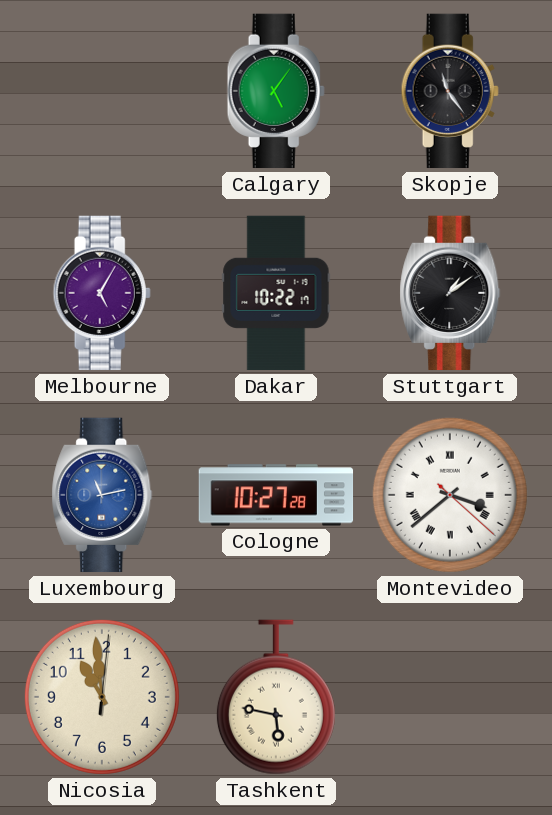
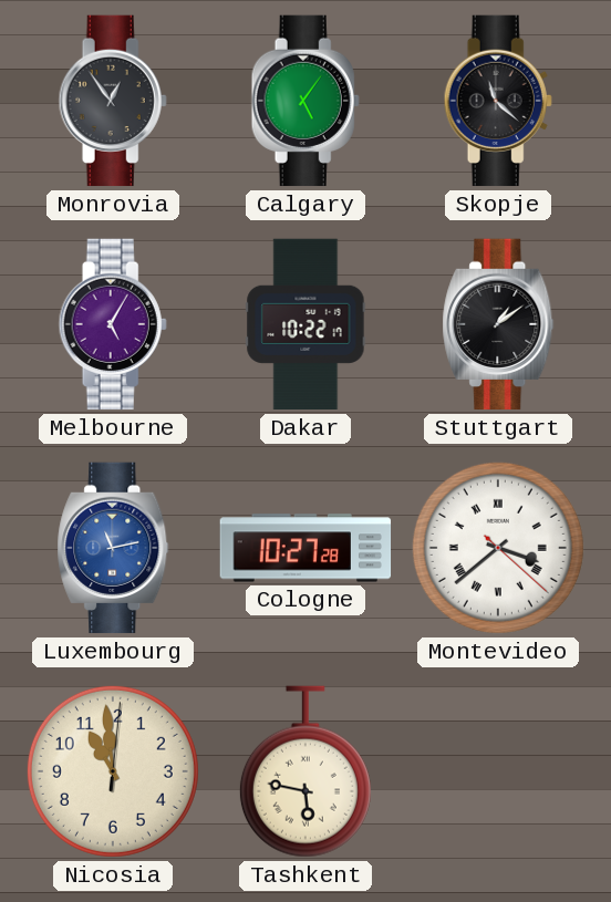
Monrovia: none -> 12:54
Skopje: 11:24 -> 11:22
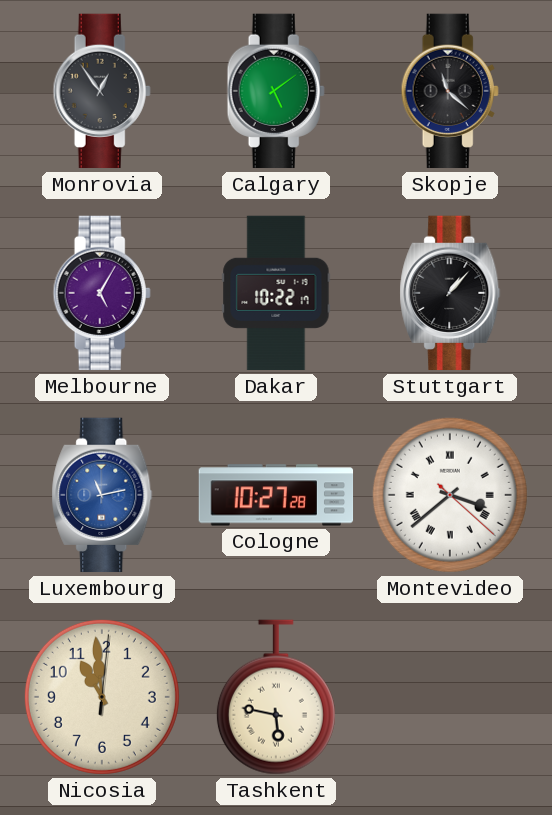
Calgary: 5:06 -> 5:09
Stuttgart: 1:09 -> 1:07
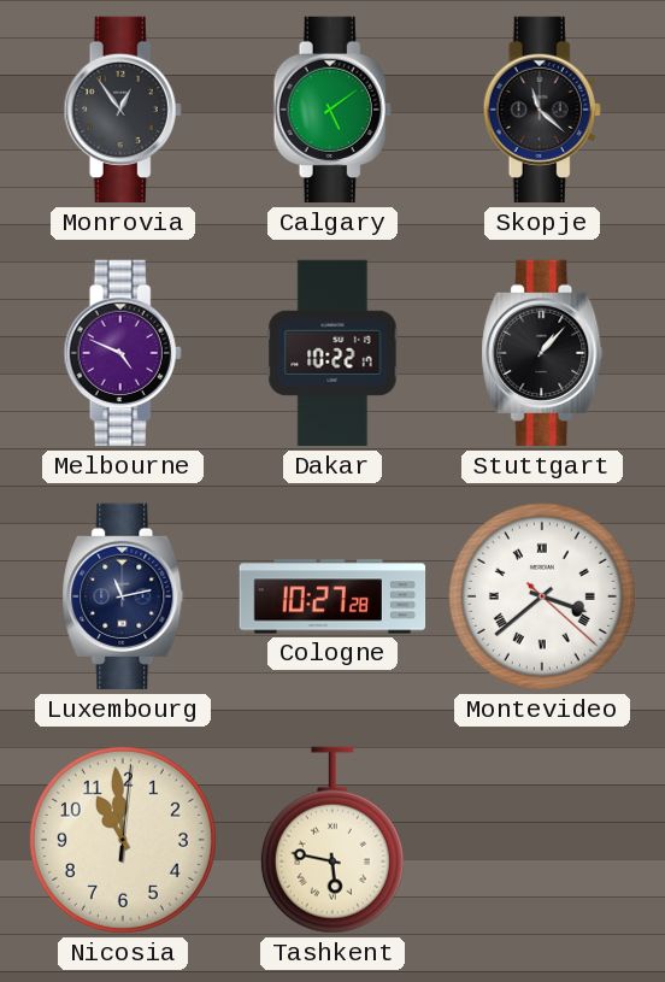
Melbourne: 5:05 -> 4:49
Luxembourg dial: blue -> navy
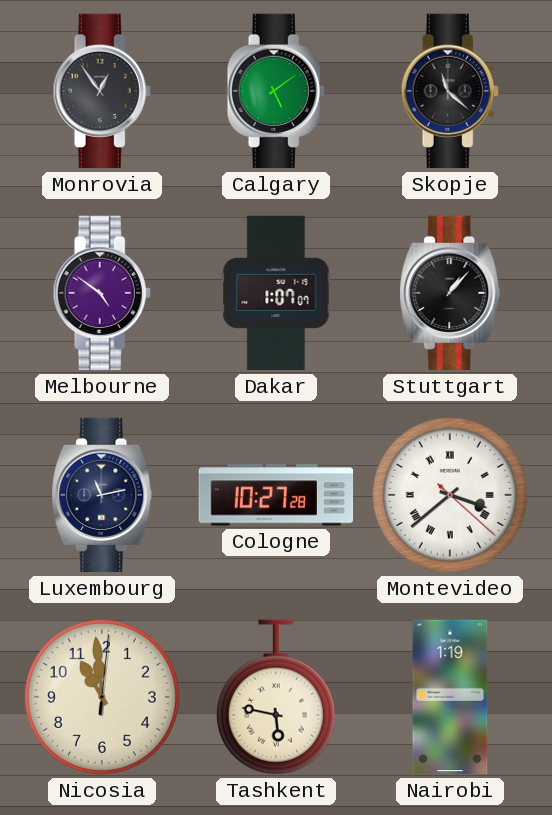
Melbourne: 4:49 -> 4:51
Dakar: 10:22 -> 1:07
Nairobi: none -> 1:19
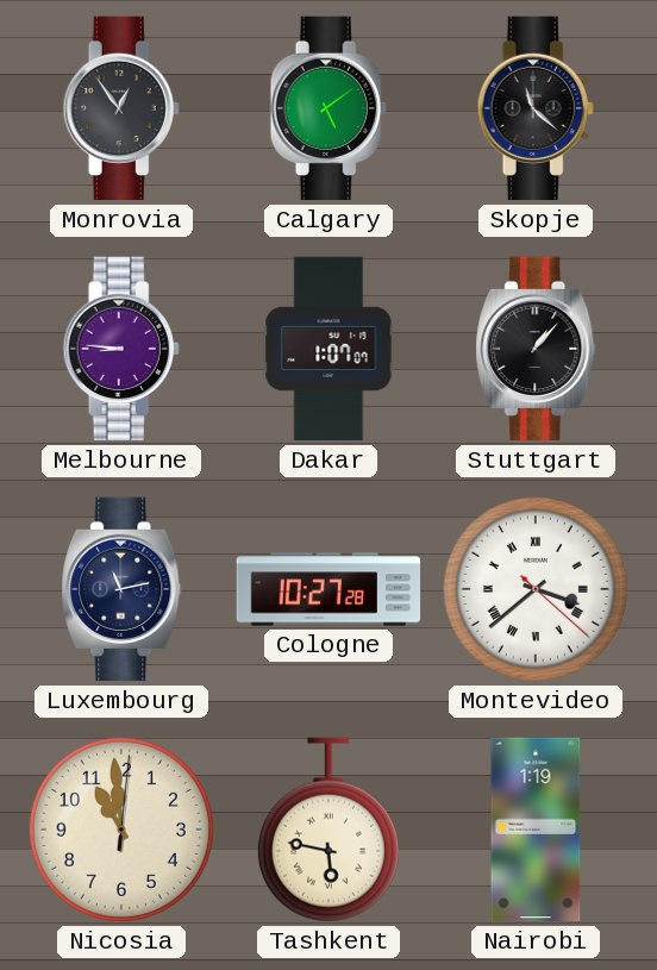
Melbourne: 4:51 -> 8:46
